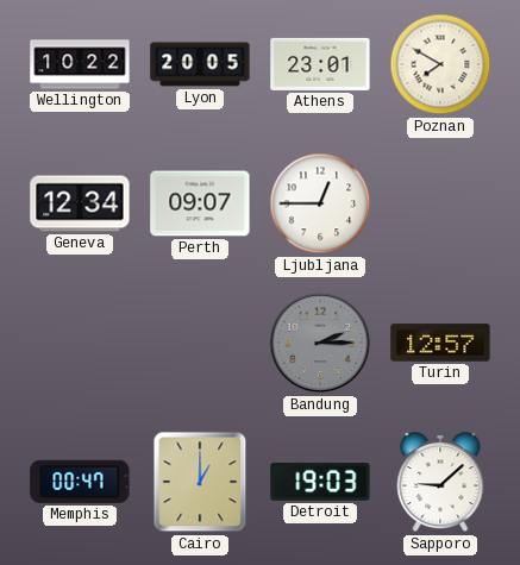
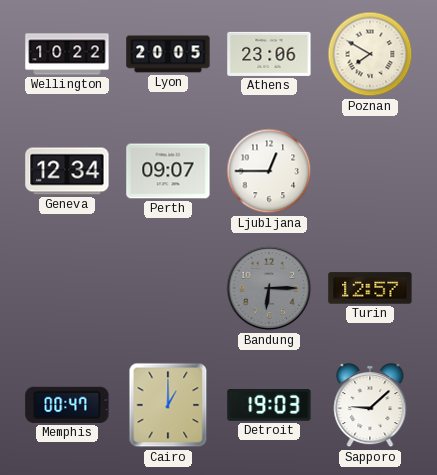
Athens: 23:01 -> 23:06
Bandung: 2:15 -> 6:15
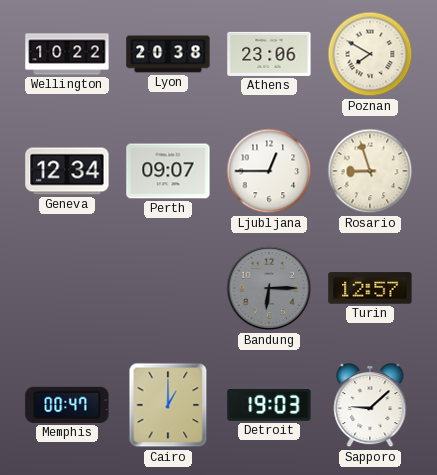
Lyon: 20:05 -> 20:38
Rosario: none -> 8:57
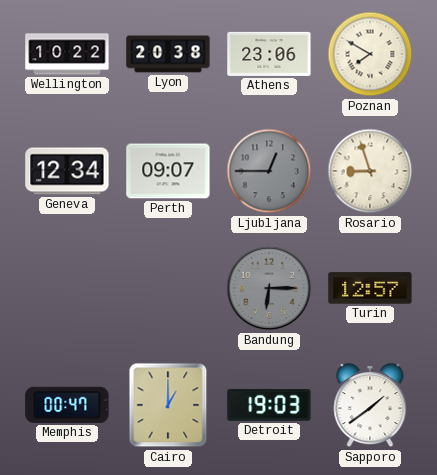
Ljubljana dial: white -> grey
Sapporo: 9:08 -> 1:39
